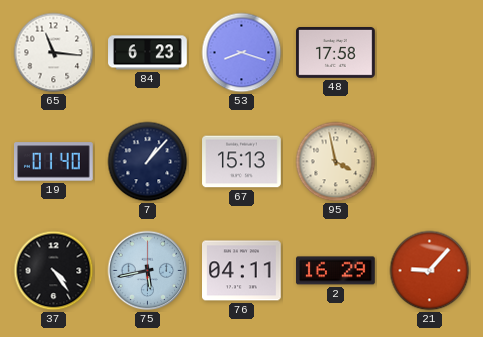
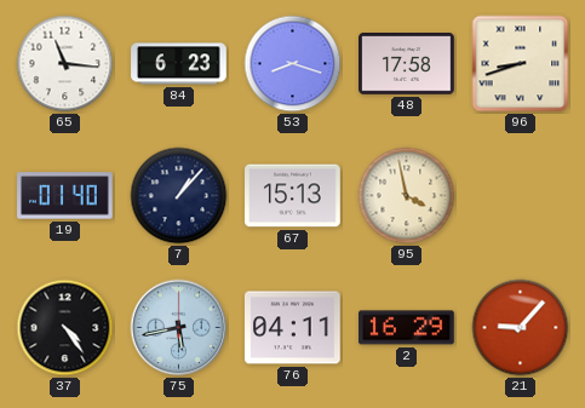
96: none -> 8:42
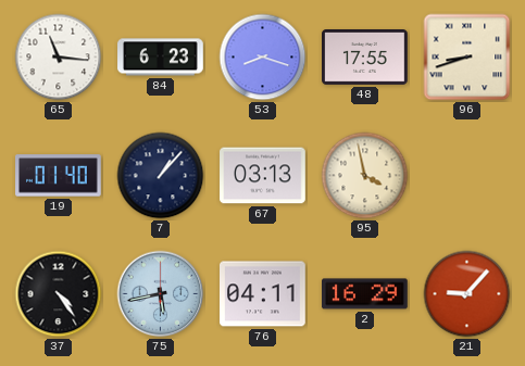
48: 17:58 -> 17:55
67: 15:13 -> 03:13
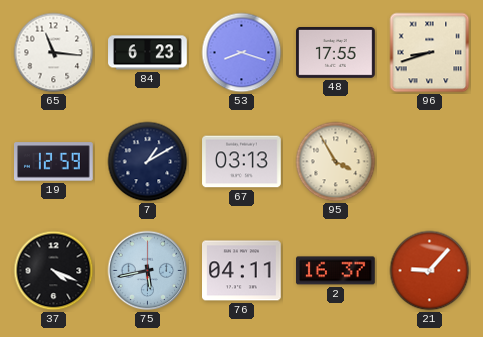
19: 01:40 -> 12:59
7: 1:07 -> 1:10
95: 3:58 -> 3:55
37: 4:24 -> 4:19
2: 16:29 -> 16:37
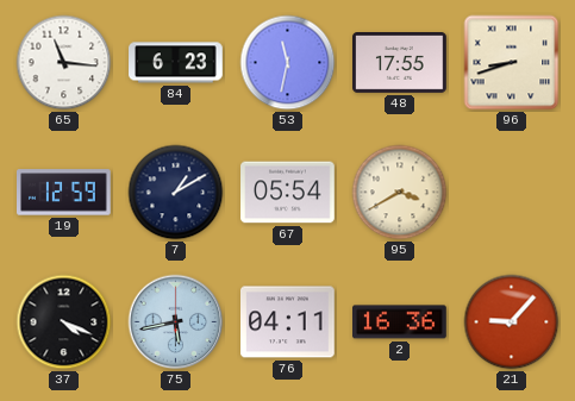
53: 8:18 -> 11:32
67: 03:13 -> 05:54
95: 3:55 -> 3:40
2: 16:37 -> 16:36
